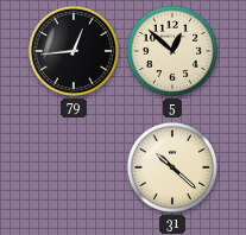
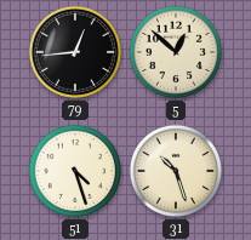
51: none -> 4:27
31: 10:22 -> 10:27
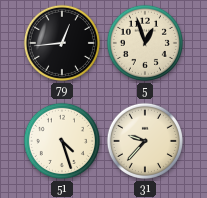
5: 12:52 -> 12:57
31: 10:27 -> 9:37
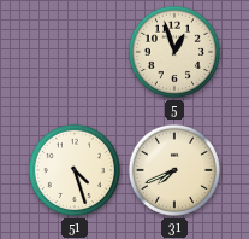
79: 12:44 -> none
31: 9:37 -> 7:41
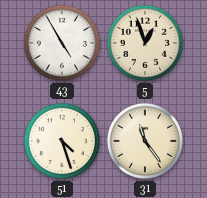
43: none -> 4:55
31: 7:41 -> 11:24
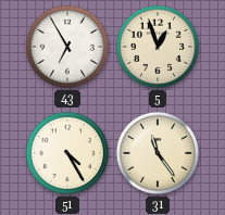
43: 4:55 -> 6:55
51: 4:27 -> 4:25
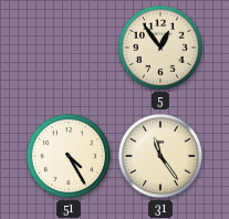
43: 6:55 -> none
5: 12:57 -> 12:54
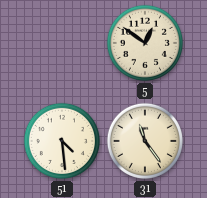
5: 12:54 -> 12:51
51: 4:25 -> 4:29
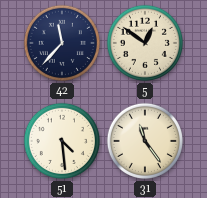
42: none -> 11:37
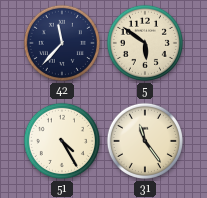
5: 12:51 -> 5:51
51: 4:29 -> 4:25
